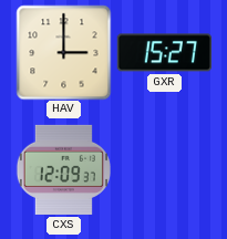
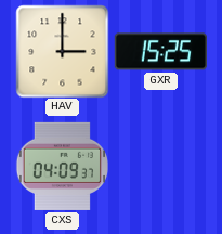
GXR: 15:27 -> 15:25
CXS: 12:09 -> 04:09
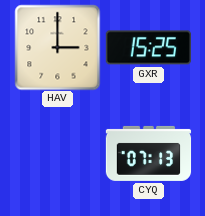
CXS: 04:09 -> none
CYQ: none -> 07:13
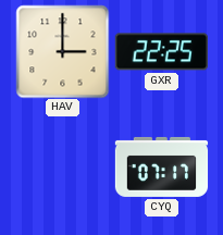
GXR: 15:25 -> 22:25
CYQ: 07:13 -> 07:17
